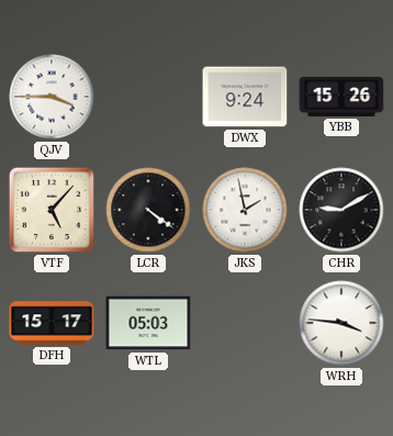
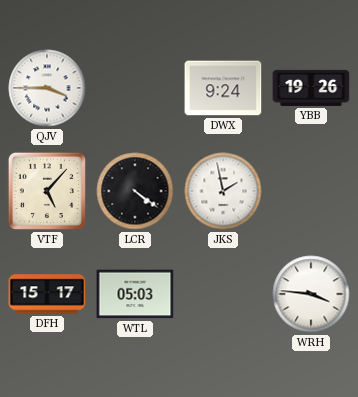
YBB: 15:26 -> 19:26
CHR: 9:10 -> none
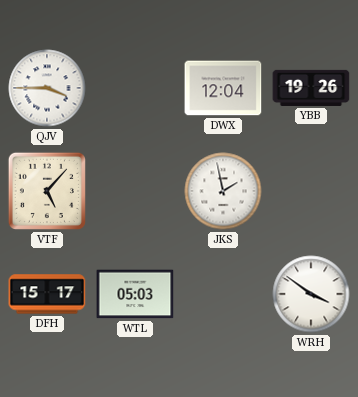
DWX: 9:24 -> 12:04
LCR: 4:21 -> none
WRH: 3:46 -> 3:51
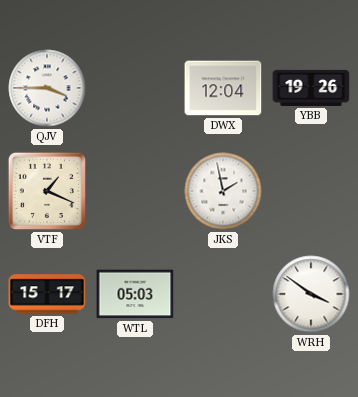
VTF: 5:07 -> 1:19
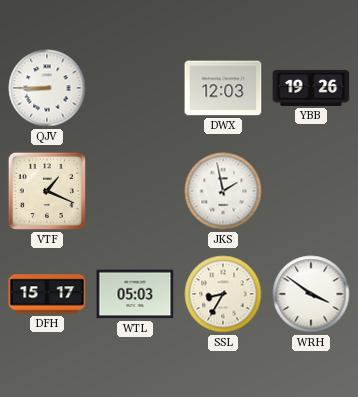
QJV: 3:45 -> 8:45
DWX: 12:04 -> 12:03
SSL: none -> 8:35
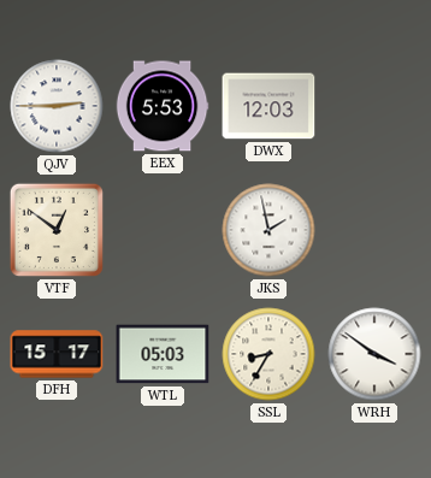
QJV: 8:45 -> 2:45
EEX: none -> 5:53
YBB: 19:26 -> none
VTF: 1:19 -> 12:51
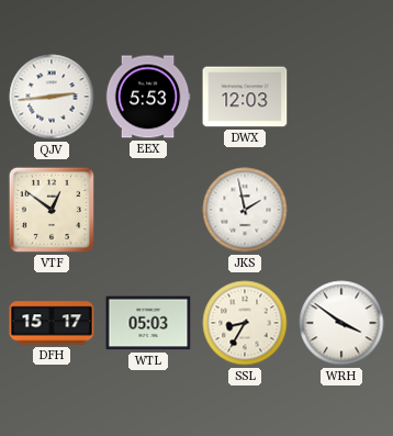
QJV: 2:45 -> 2:44
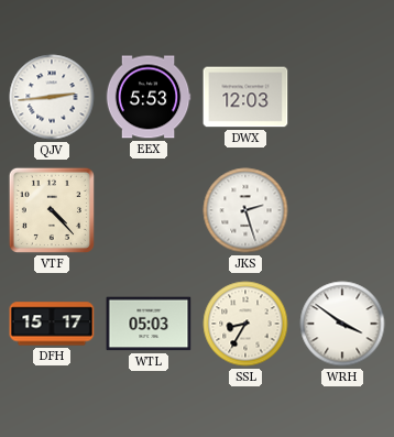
VTF: 12:51 -> 4:23
JKS: 1:58 -> 2:27
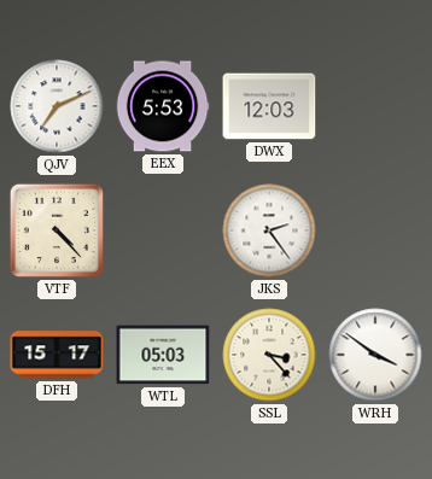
QJV: 2:44 -> 7:11
JKS: 2:27 -> 2:24
SSL: 8:35 -> 3:23
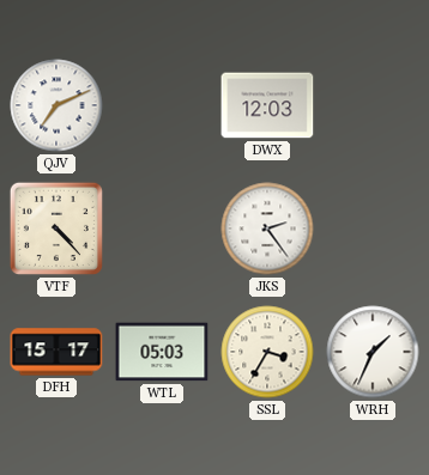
EEX: 5:53 -> none
SSL: 3:23 -> 3:35
WRH: 3:51 -> 1:34
